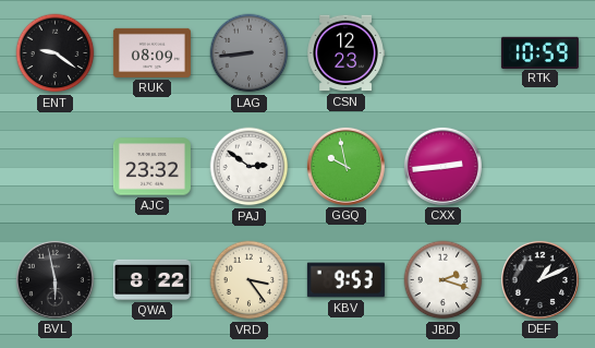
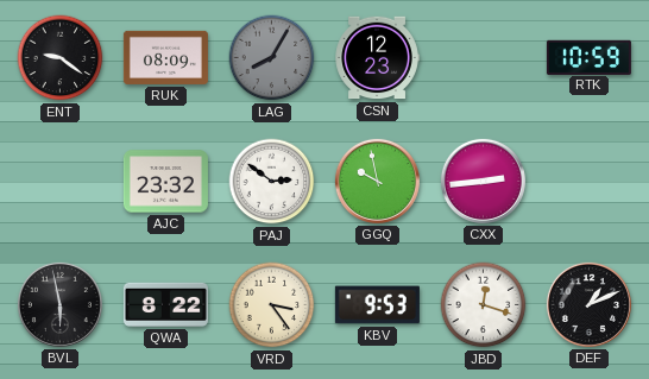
LAG: 8:44 -> 8:05
JBD: 2:18 -> 12:18
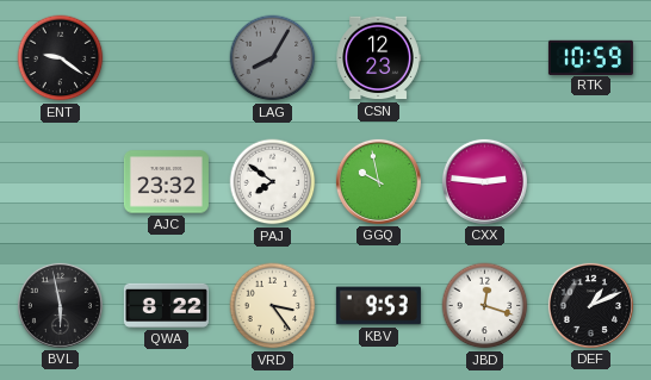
RUK: 08:09 -> none
PAJ: 2:51 -> 7:51
CXX: 2:44 -> 2:46
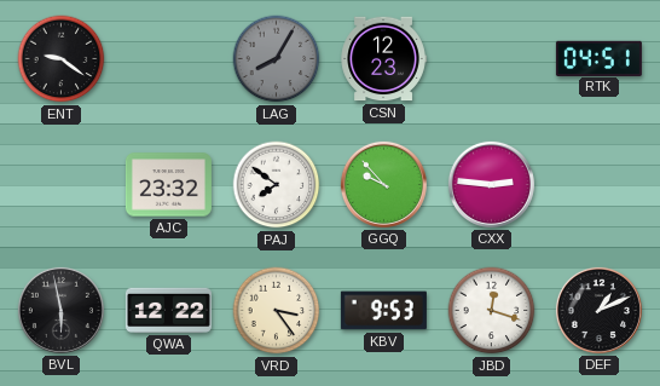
RTK: 10:59 -> 04:51
GGQ: 9:58 -> 9:53
QWA: 8:22 -> 12:22
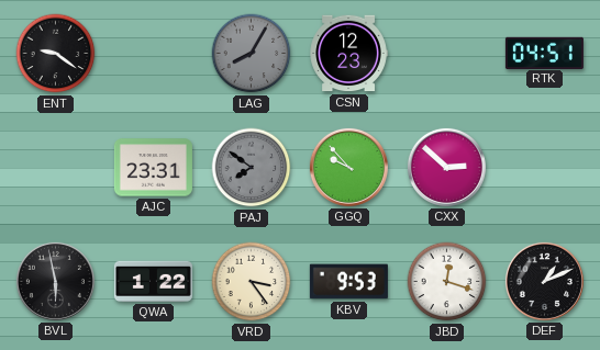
AJC: 23:32 -> 23:31
PAJ dial: white -> grey
CXX: 2:46 -> 2:52
QWA: 12:22 -> 1:22
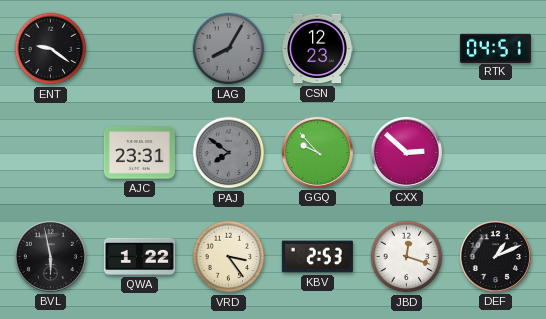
KBV: 9:53 -> 2:53
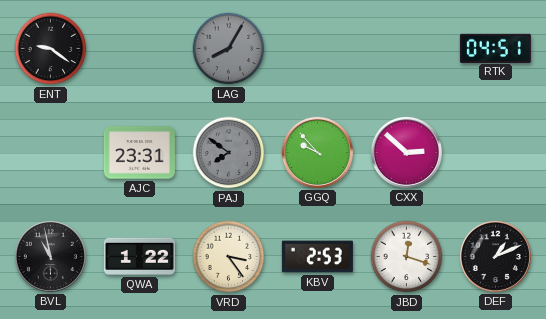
CSN: 12:23 -> none
BVL: 5:58 -> 10:58
